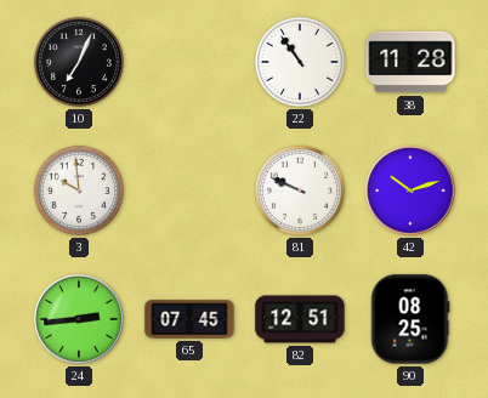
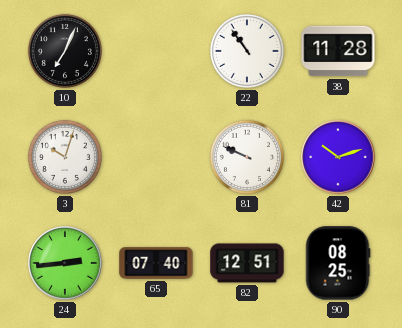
3: 9:59 -> 10:03
65: 07:45 -> 07:40
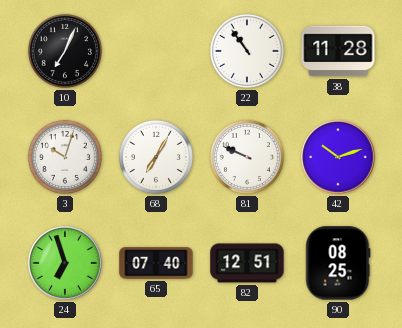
68: none -> 7:05
24: 2:44 -> 6:57
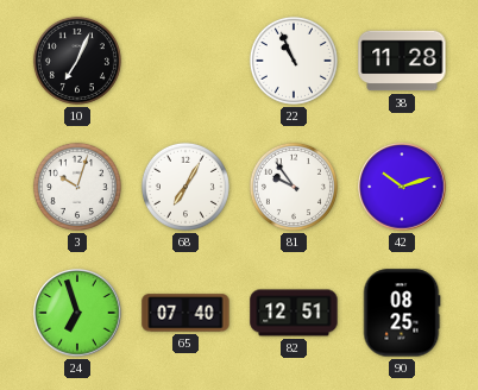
22: 10:54 -> 10:56
81: 9:49 -> 9:54
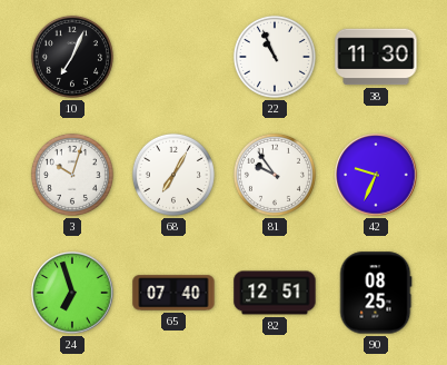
38: 11:28 -> 11:30
42: 10:12 -> 9:34
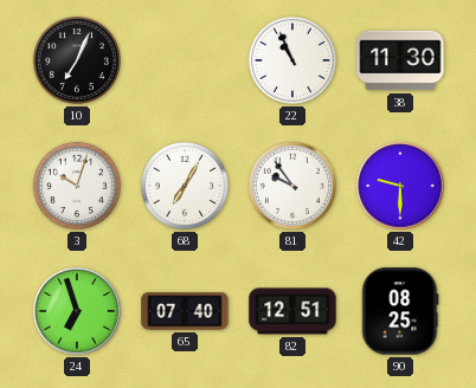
42: 9:34 -> 9:30
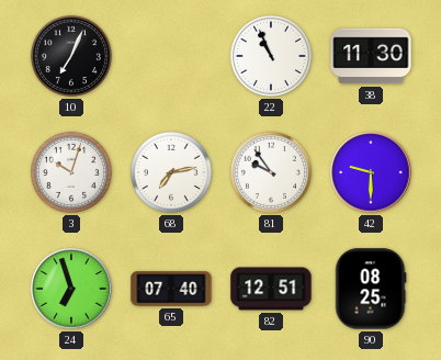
68: 7:05 -> 7:13
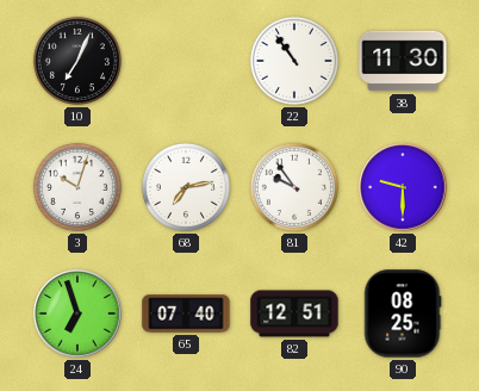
22: 10:56 -> 10:54
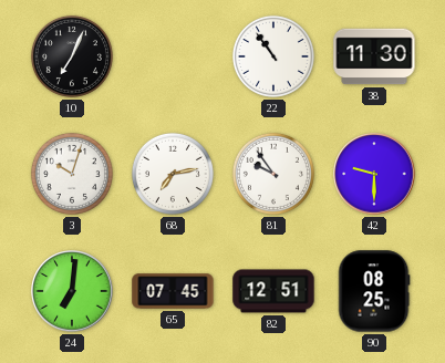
24: 6:57 -> 7:01
65: 07:40 -> 07:45
